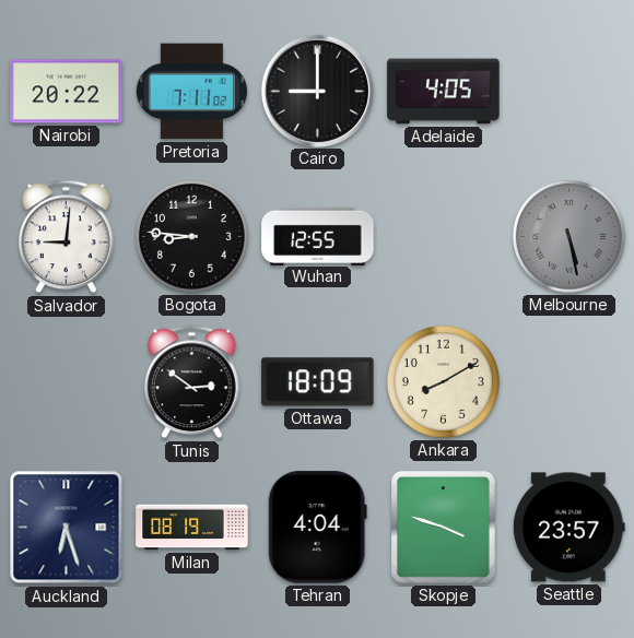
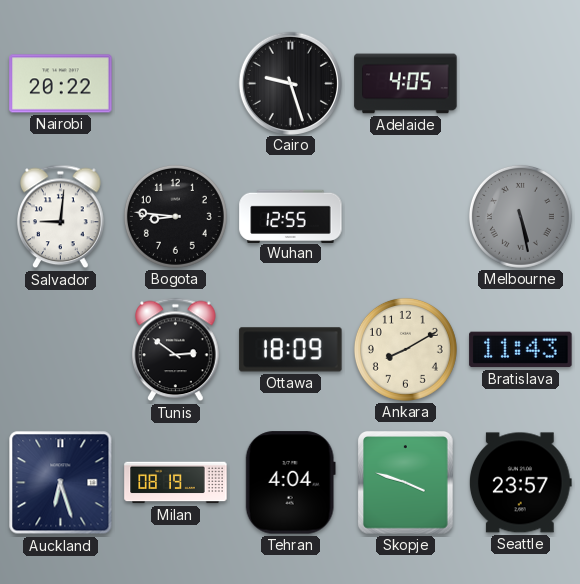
Pretoria: 7:11 -> none
Cairo: 9:00 -> 9:27
Bratislava: none -> 11:43
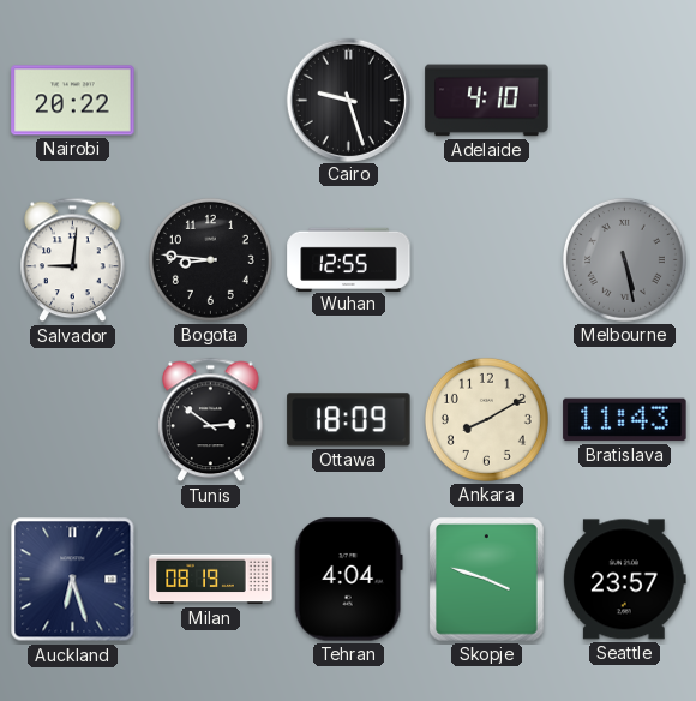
Adelaide: 4:05 -> 4:10
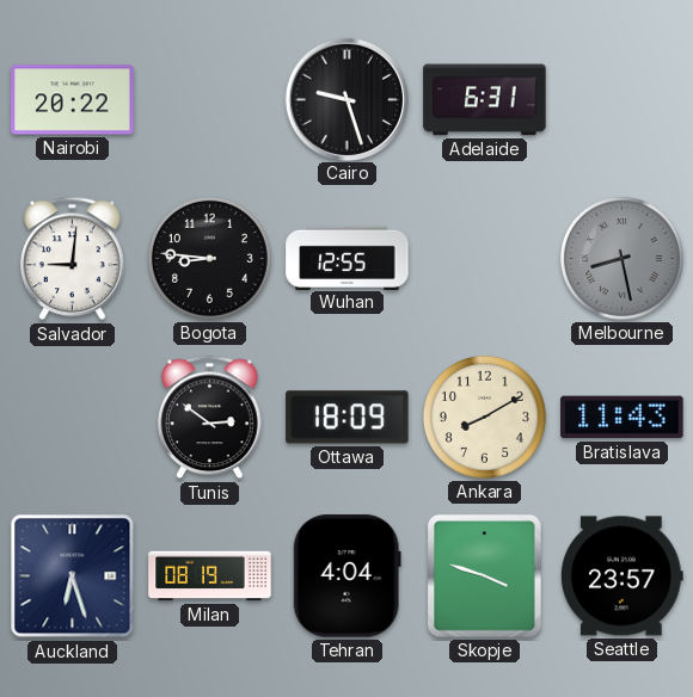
Adelaide: 4:10 -> 6:31
Melbourne: 5:28 -> 8:28
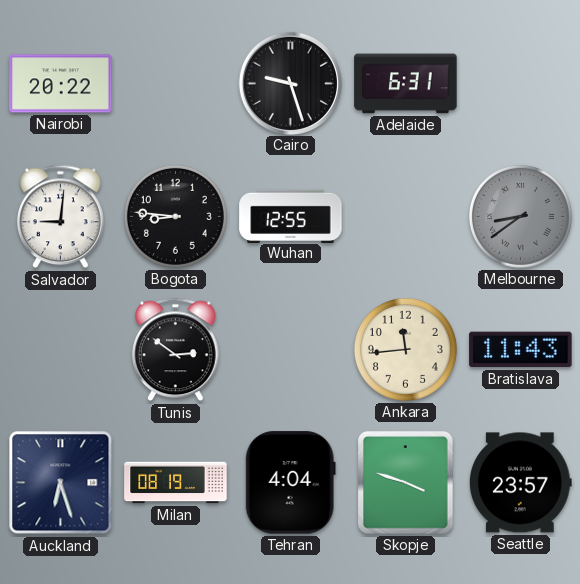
Melbourne: 8:28 -> 8:39
Ottawa: 18:09 -> none
Ankara: 8:10 -> 11:44
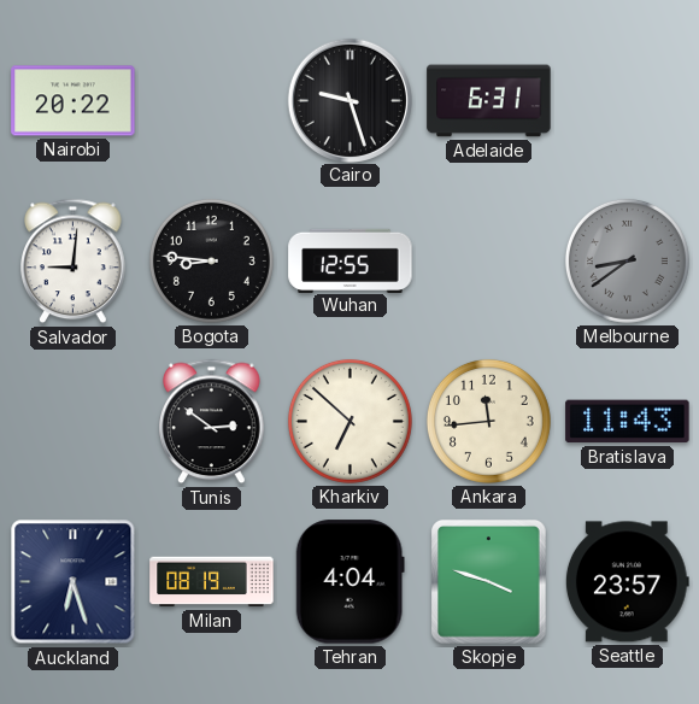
Kharkiv: none -> 6:52
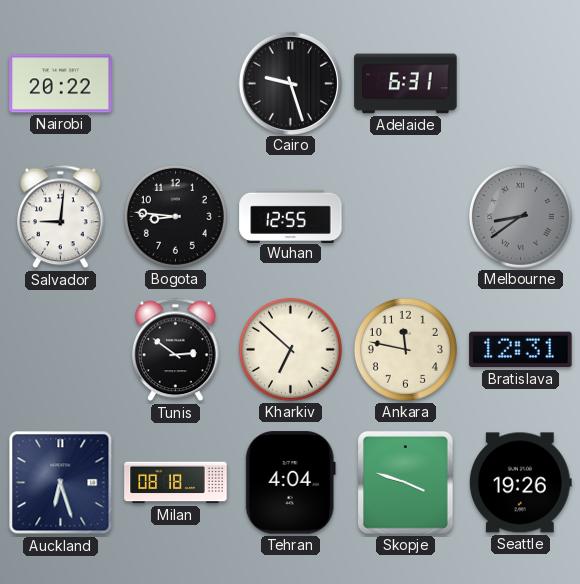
Ankara: 11:44 -> 11:47
Bratislava: 11:43 -> 12:31
Milan: 08:19 -> 08:18
Seattle: 23:57 -> 19:26
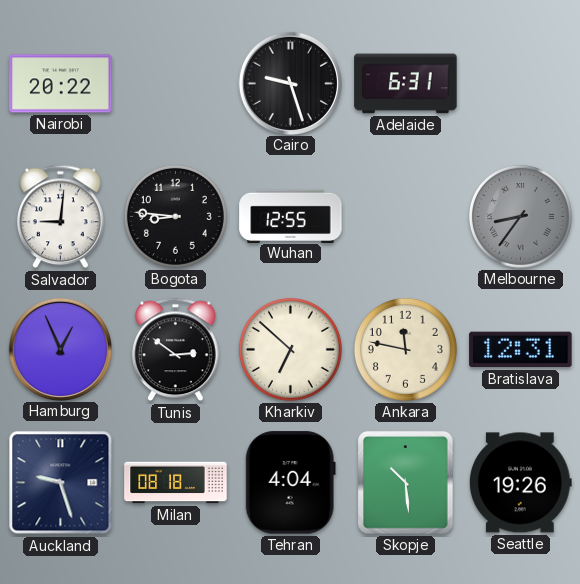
Melbourne: 8:39 -> 8:36
Hamburg: none -> 12:56
Auckland: 6:27 -> 9:27
Skopje: 3:48 -> 10:29
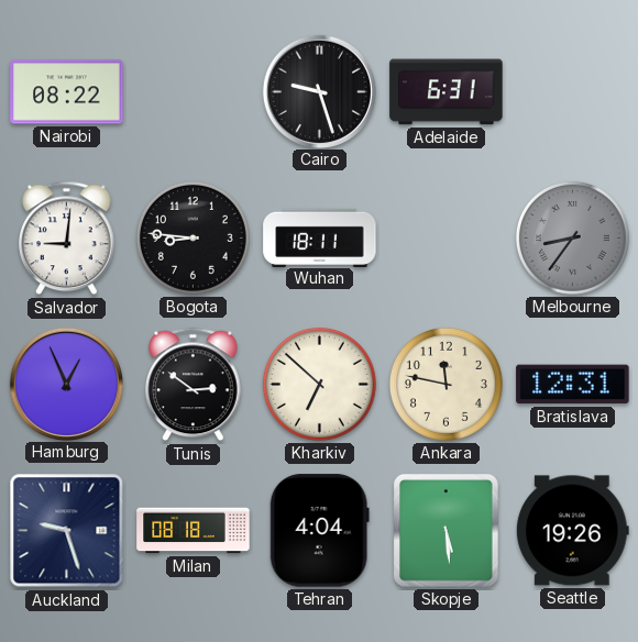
Nairobi: 20:22 -> 08:22
Wuhan: 12:55 -> 18:11
Skopje: 10:29 -> 5:29
